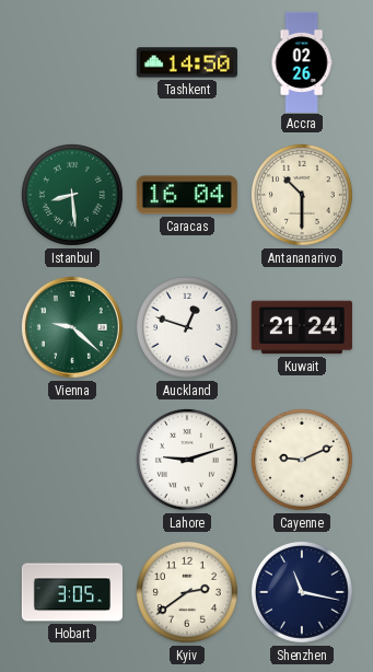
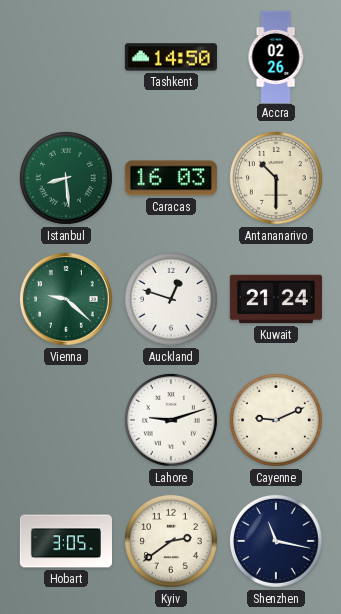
Caracas: 16:04 -> 16:03
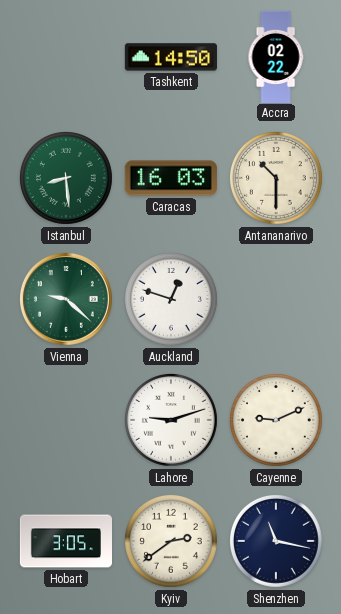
Accra: 02:26 -> 02:22
Kuwait: 21:24 -> none
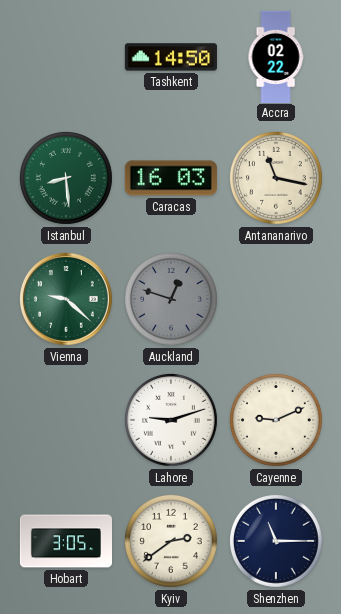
Antananarivo: 10:30 -> 11:17
Auckland dial: white -> grey
Shenzhen: 11:17 -> 11:15
